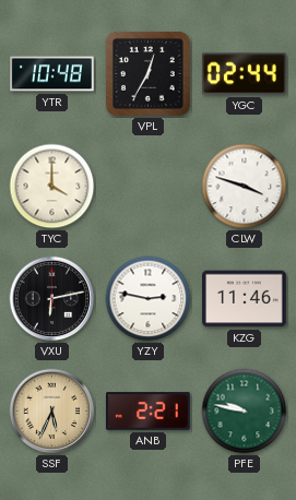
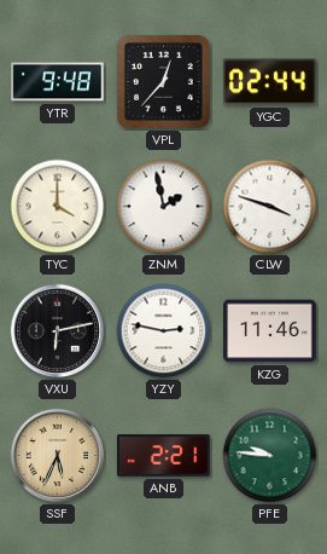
YTR: 10:48 -> 9:48
VPL: 12:35 -> 12:37
ZNM: none -> 1:58
PFE: 9:47 -> 9:46
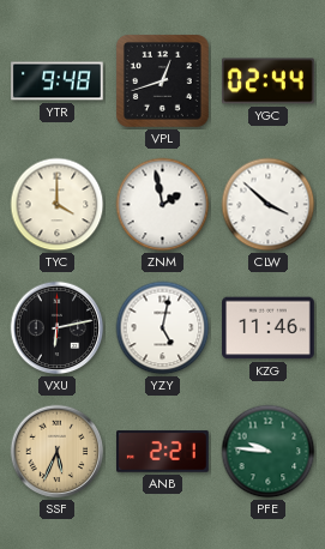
VPL: 12:37 -> 12:42
CLW: 3:48 -> 3:52
YZY: 2:47 -> 5:02
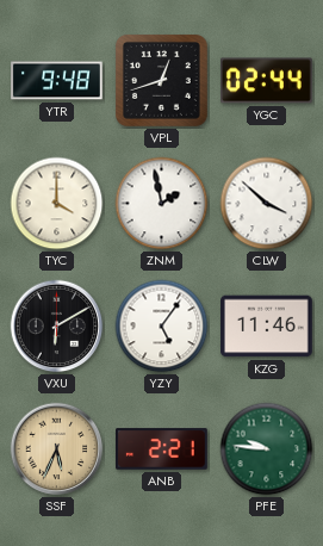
VXU: 6:13 -> 6:10
YZY: 5:02 -> 5:06
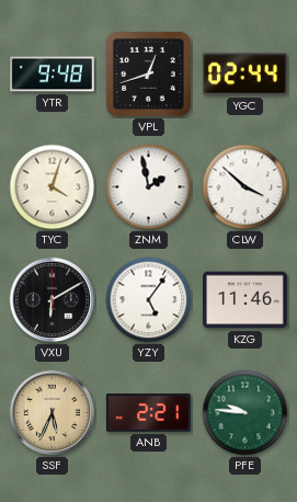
TYC: 4:00 -> 4:03
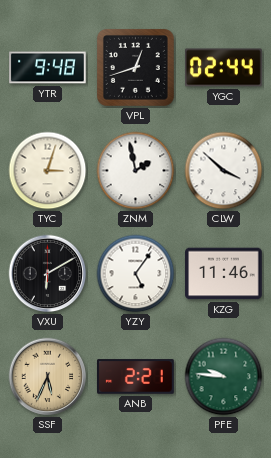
TYC: 4:03 -> 3:03
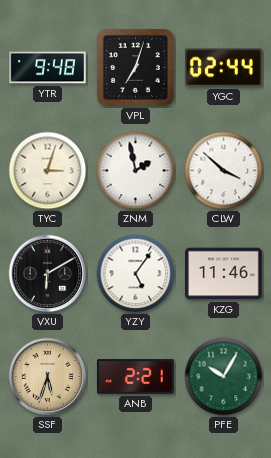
VPL: 12:42 -> 7:03
SSF: 5:34 -> 5:33
PFE: 9:46 -> 10:05
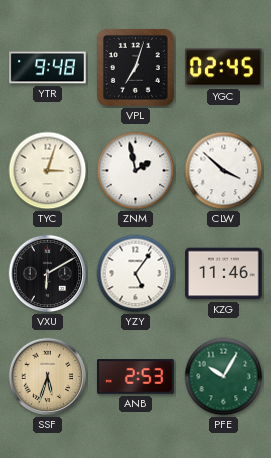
YGC: 02:44 -> 02:45
ANB: 2:21 -> 2:53
